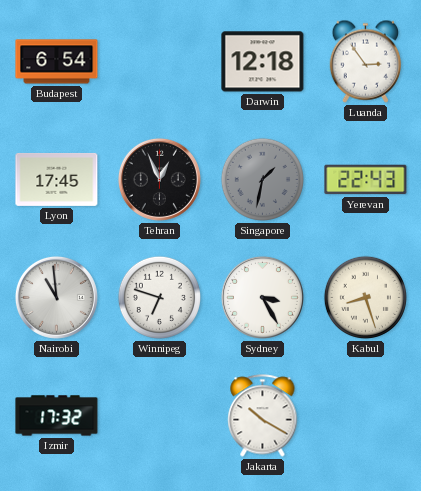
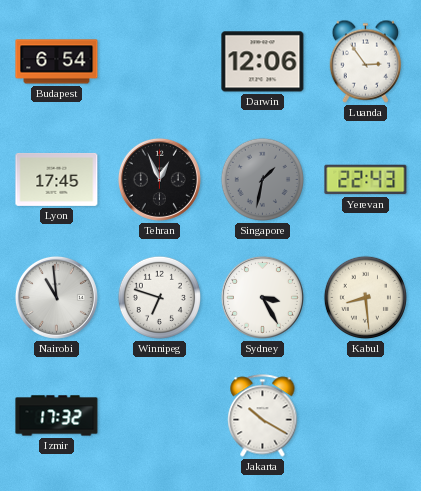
Darwin: 12:18 -> 12:06
Kabul: 8:27 -> 8:29
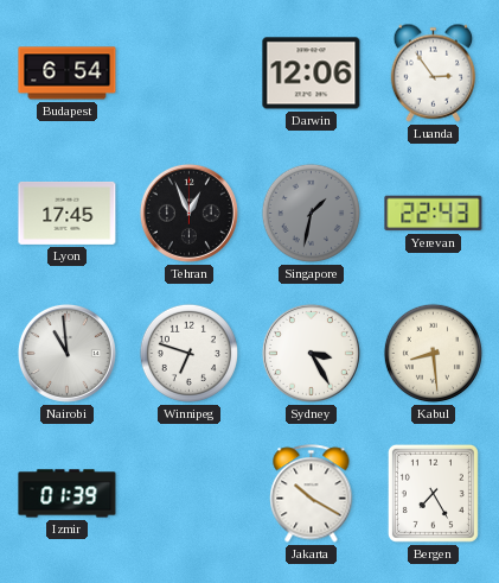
Izmir: 17:32 -> 01:39
Bergen: none -> 7:25
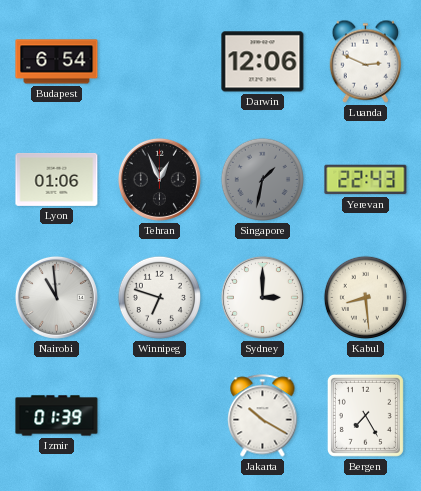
Luanda: 2:54 -> 2:49
Lyon: 17:45 -> 01:06
Sydney: 3:25 -> 3:00
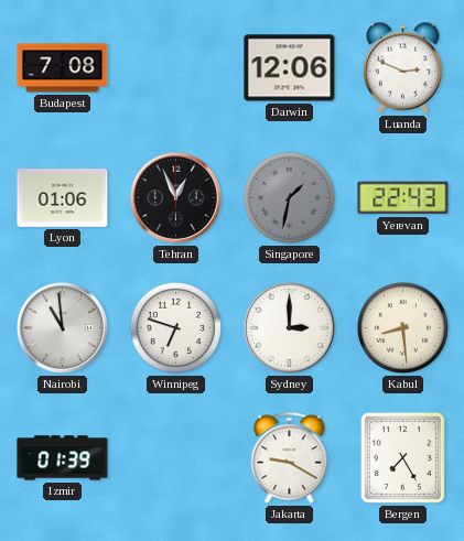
Budapest: 6:54 -> 7:08
Jakarta: 10:20 -> 9:20
